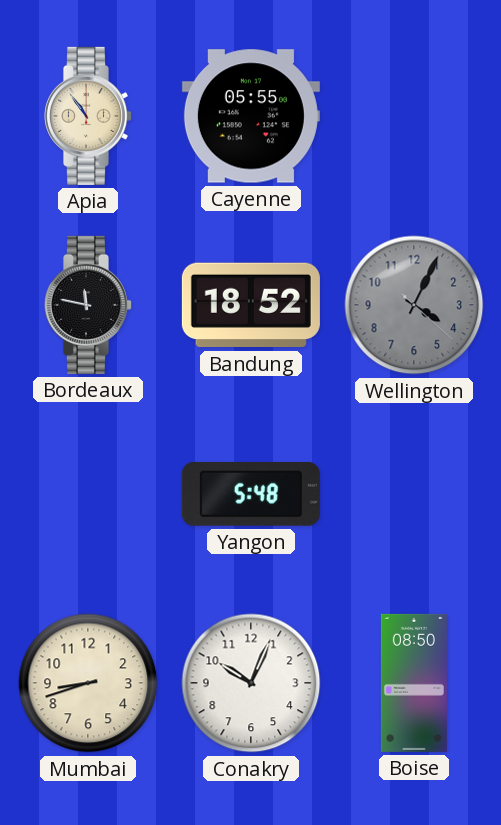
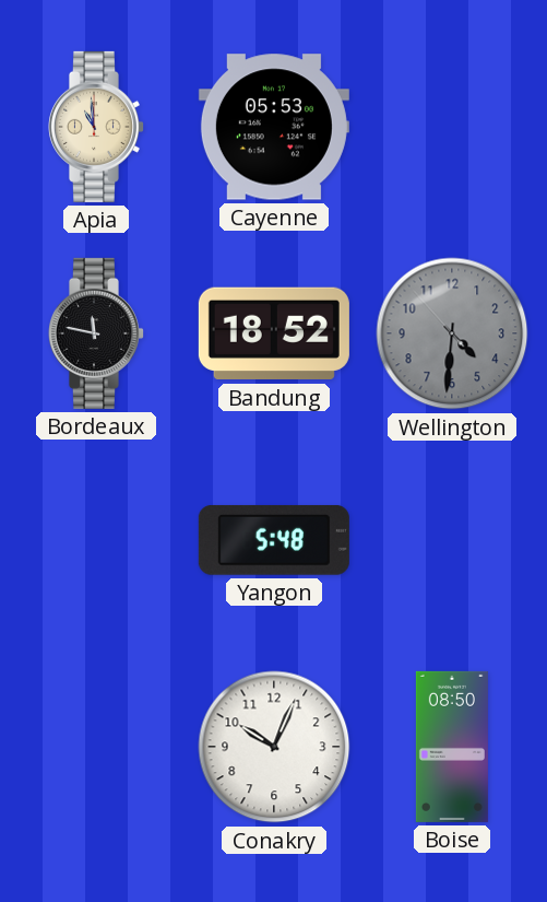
Apia: 10:54 -> 10:59
Cayenne: 05:55 -> 05:53
Wellington: 4:04 -> 4:30
Mumbai: 8:42 -> none
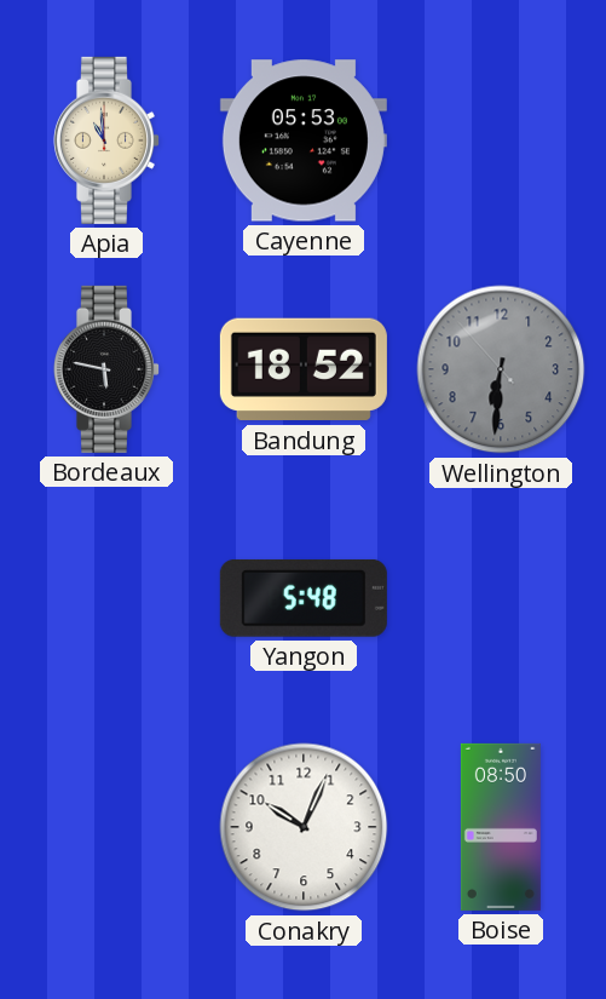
Bordeaux: 11:47 -> 5:47
Wellington: 4:30 -> 6:30
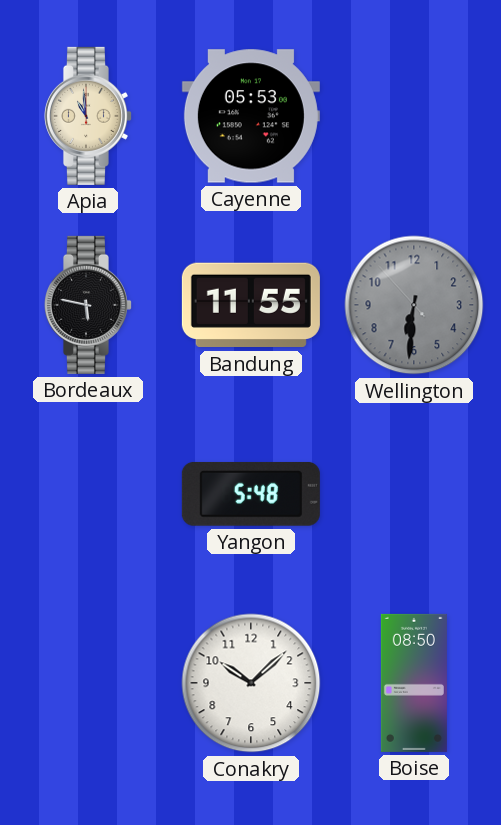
Bandung: 18:52 -> 11:55
Conakry: 10:04 -> 10:08
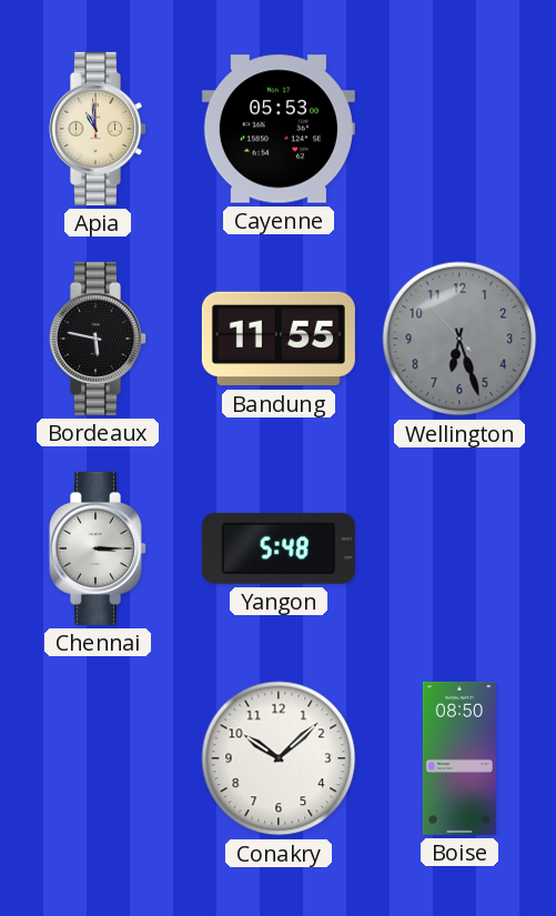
Wellington: 6:30 -> 6:26
Chennai: none -> 3:15
